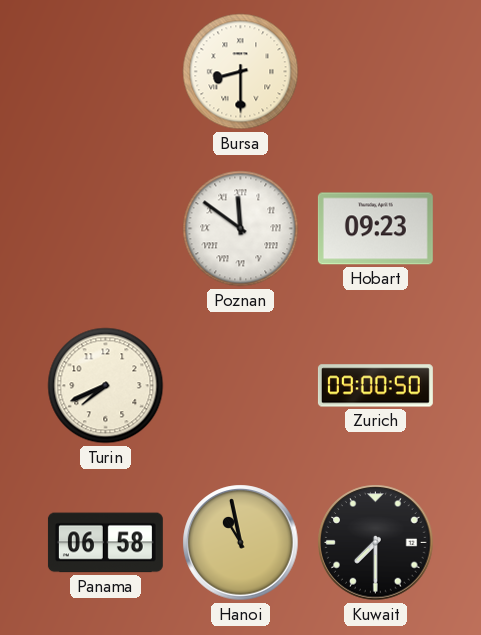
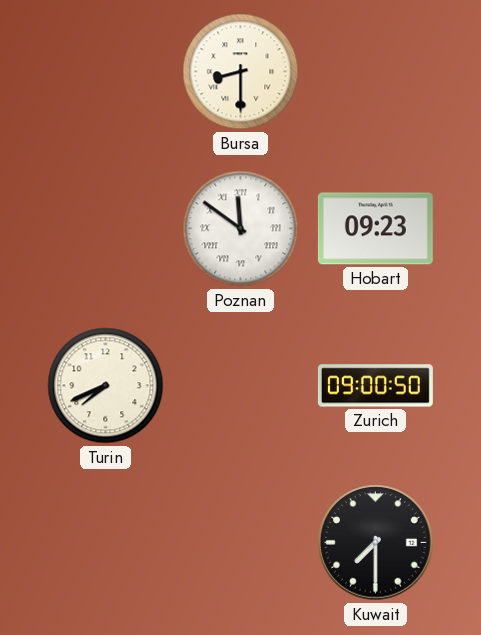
Panama: 06:58 -> none
Hanoi: 10:58 -> none
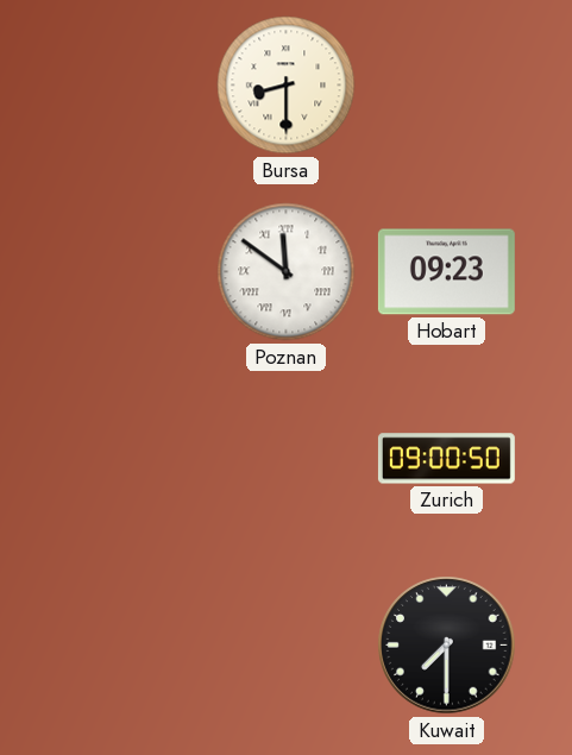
Turin: 7:41 -> none
